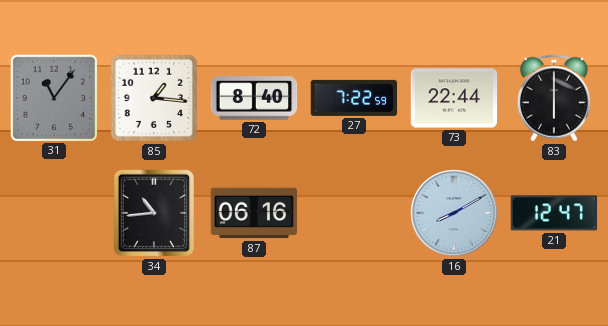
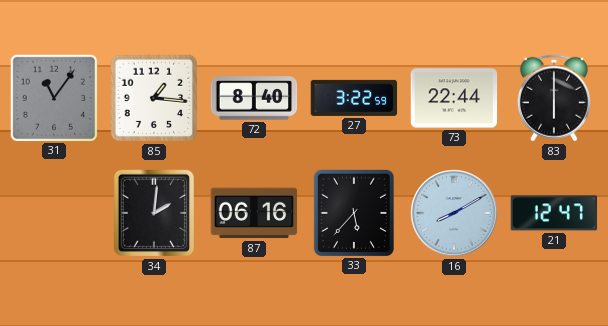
27: 7:22 -> 3:22
34: 10:44 -> 2:01
33: none -> 5:37
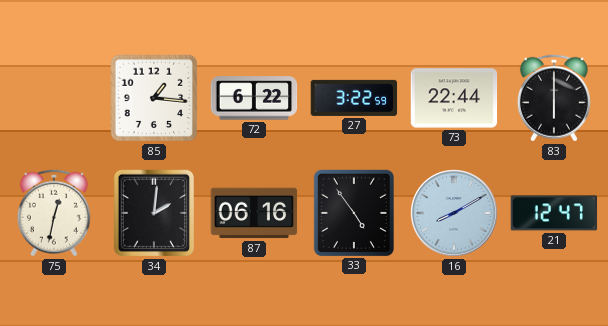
31: 11:06 -> none
72: 8:40 -> 6:22
75: none -> 12:32
33: 5:37 -> 4:54
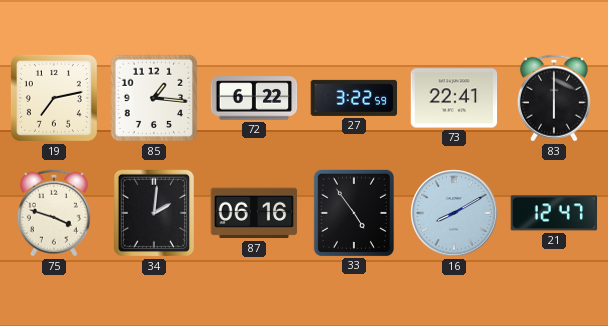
19: none -> 7:13
73: 22:44 -> 22:41
75: 12:32 -> 3:48
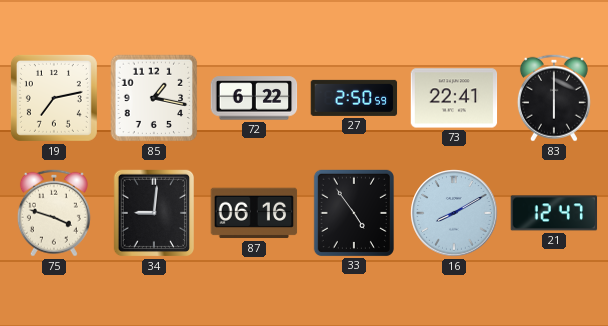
85: 1:16 -> 1:17
27: 3:22 -> 2:50
34: 2:01 -> 9:01
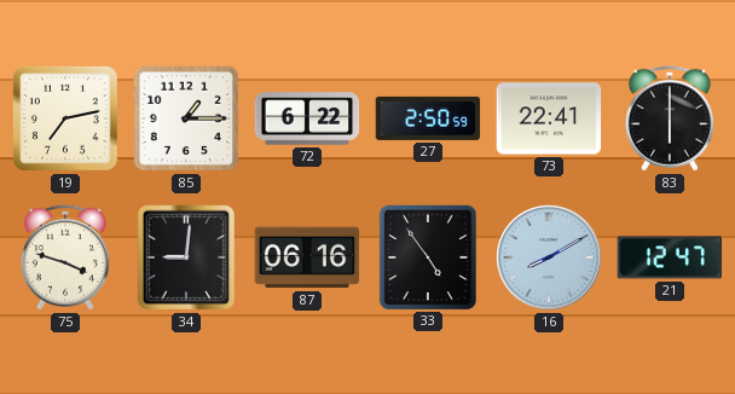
85: 1:17 -> 1:15
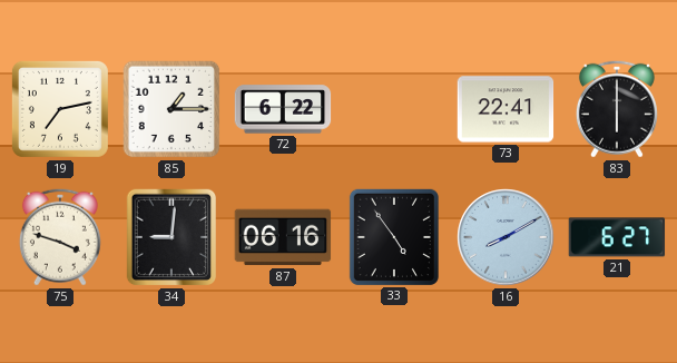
27: 2:50 -> none
21: 12:47 -> 6:27
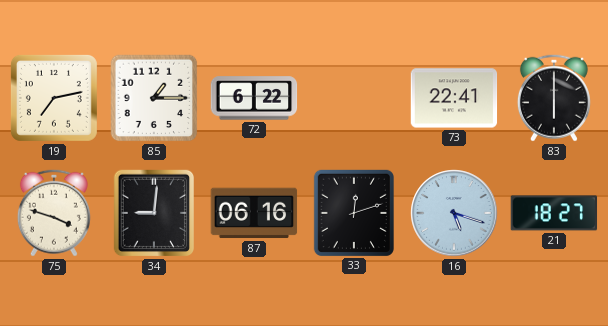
33: 4:54 -> 12:12
16: 8:10 -> 5:18
21: 6:27 -> 18:27
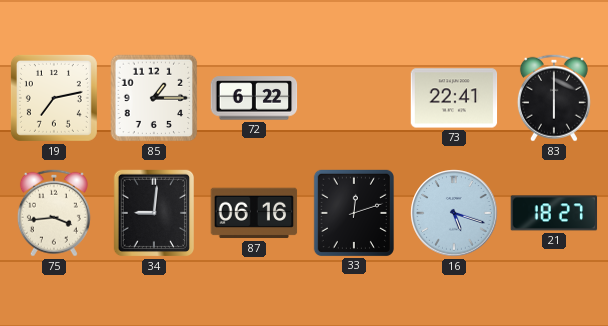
75: 3:48 -> 3:44
